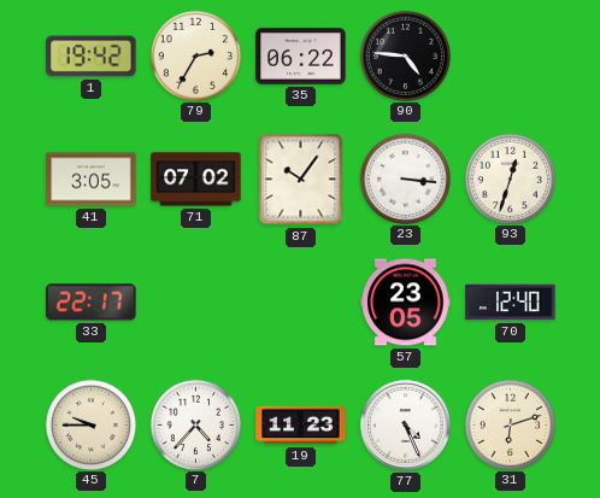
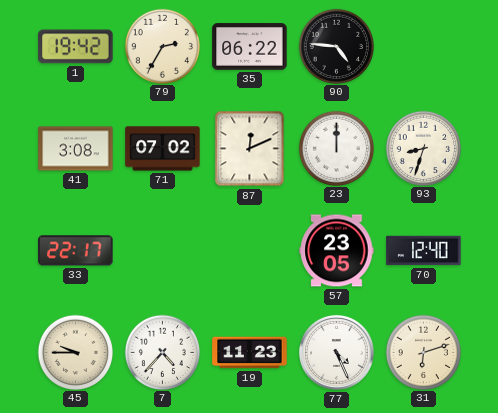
41: 3:05 -> 3:08
87: 10:06 -> 12:11
23: 3:16 -> 12:00
93: 12:33 -> 8:33
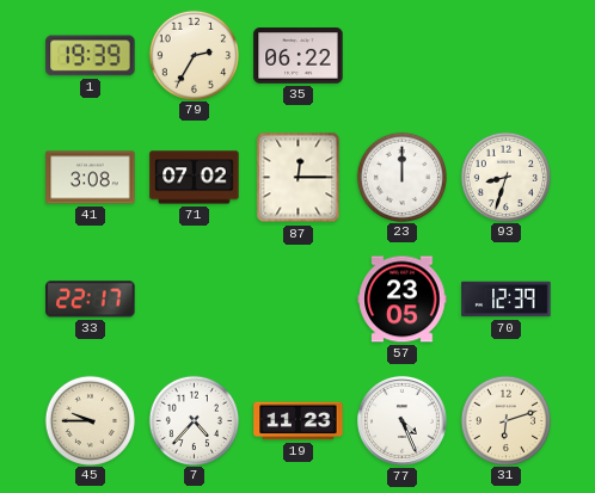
1: 19:42 -> 19:39
90: 4:46 -> none
87: 12:11 -> 12:15
70: 12:40 -> 12:39
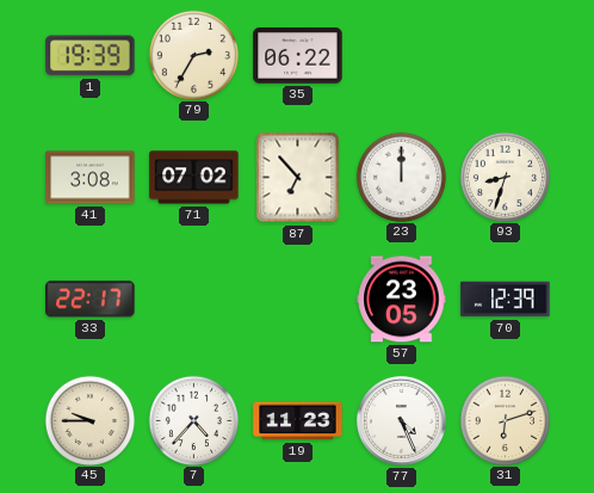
87: 12:15 -> 6:53
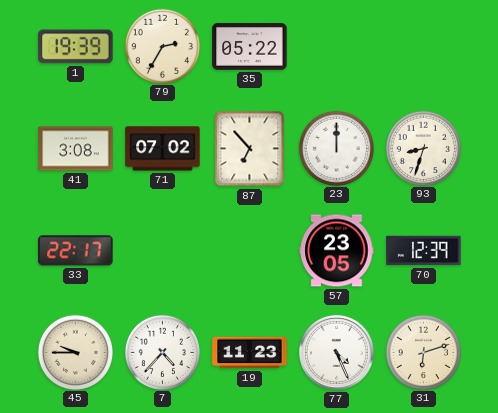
35: 06:22 -> 05:22
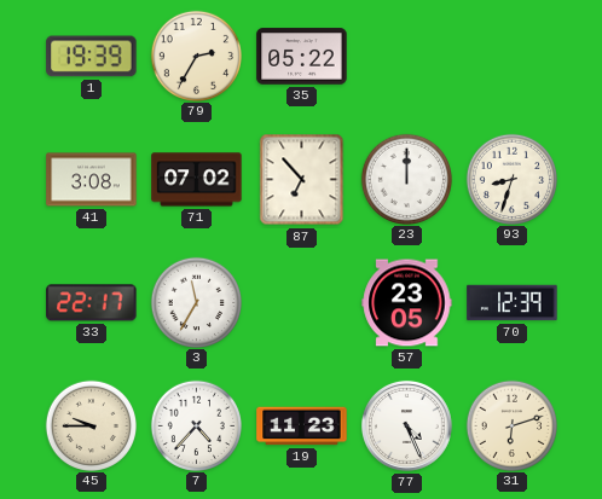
3: none -> 11:35
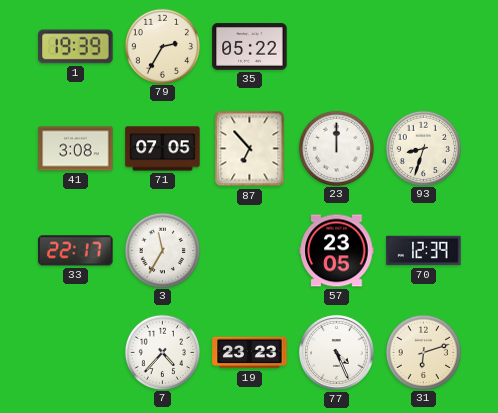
71: 07:02 -> 07:05
45: 9:45 -> none
19: 11:23 -> 23:23
